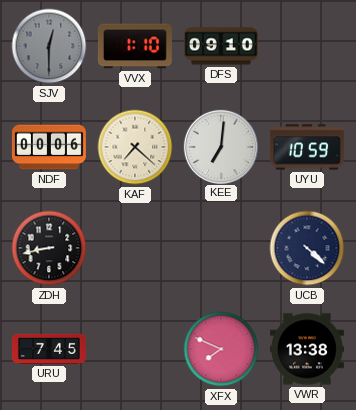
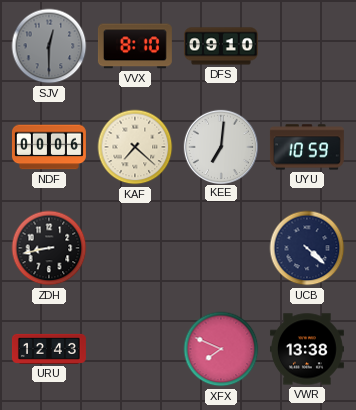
VVX: 1:10 -> 8:10
URU: 7:45 -> 12:43
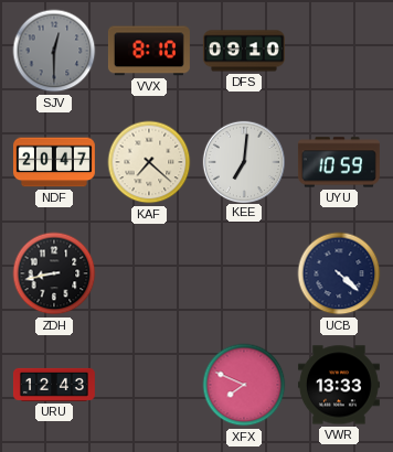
NDF: 00:06 -> 20:47
VWR: 13:38 -> 13:33
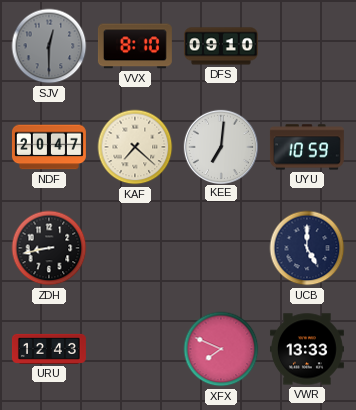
UCB: 4:22 -> 5:00
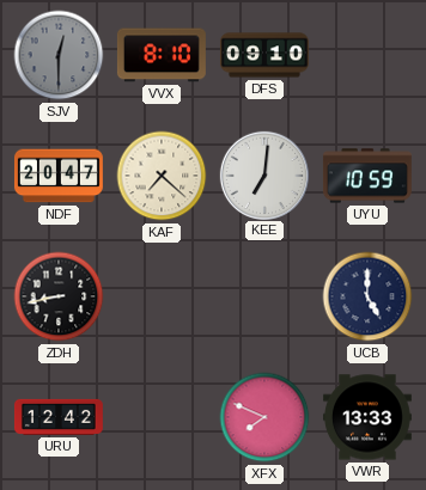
URU: 12:43 -> 12:42
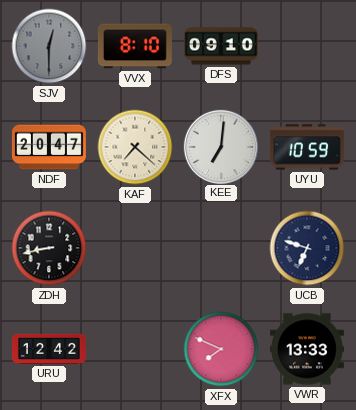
UCB: 5:00 -> 6:48
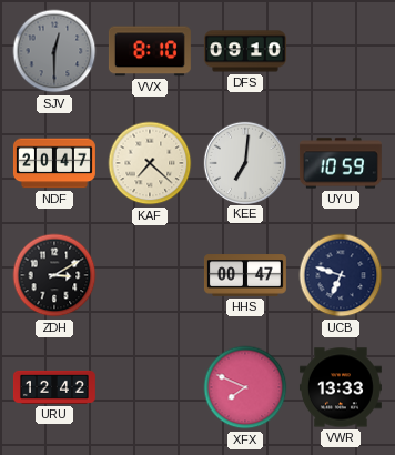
ZDH: 8:43 -> 3:10
HHS: none -> 00:47
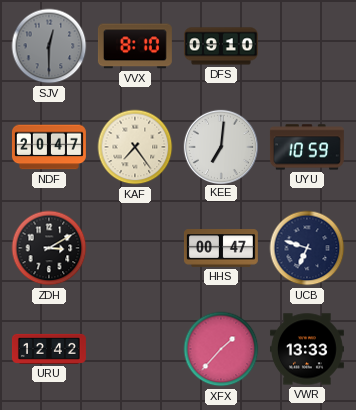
KAF: 7:22 -> 7:24
XFX: 7:49 -> 1:37
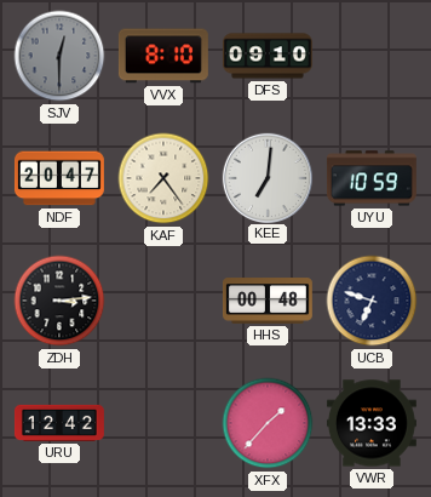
ZDH: 3:10 -> 3:14
HHS: 00:47 -> 00:48
